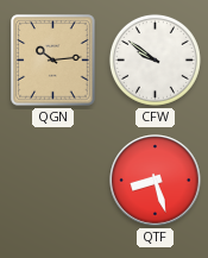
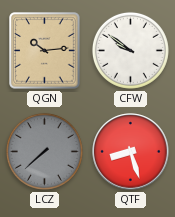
LCZ: none -> 7:38
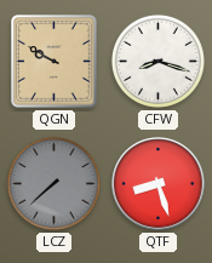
QGN: 10:14 -> 9:50
CFW: 9:51 -> 8:18
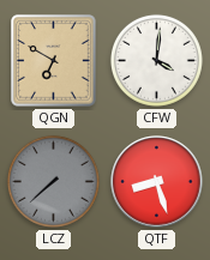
QGN: 9:50 -> 6:50
CFW: 8:18 -> 4:01
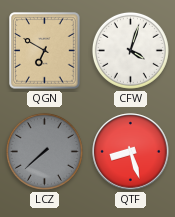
CFW: 4:01 -> 4:03
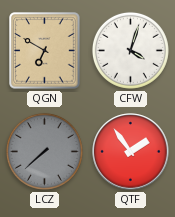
QTF: 8:27 -> 1:54
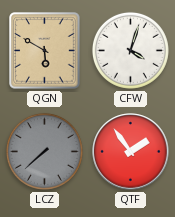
QGN: 6:50 -> 5:50
